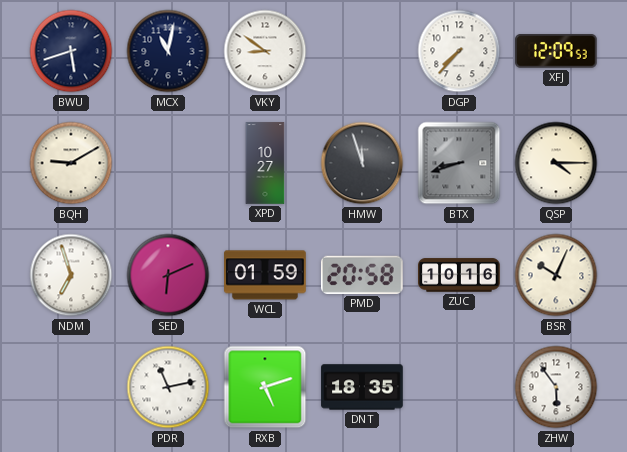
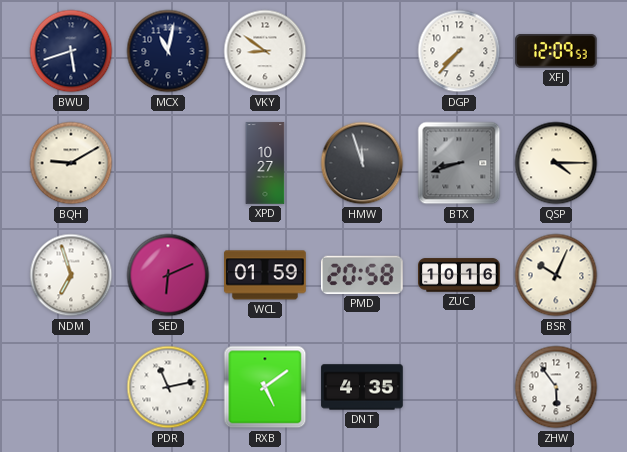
RXB: 5:12 -> 5:09
DNT: 18:35 -> 4:35
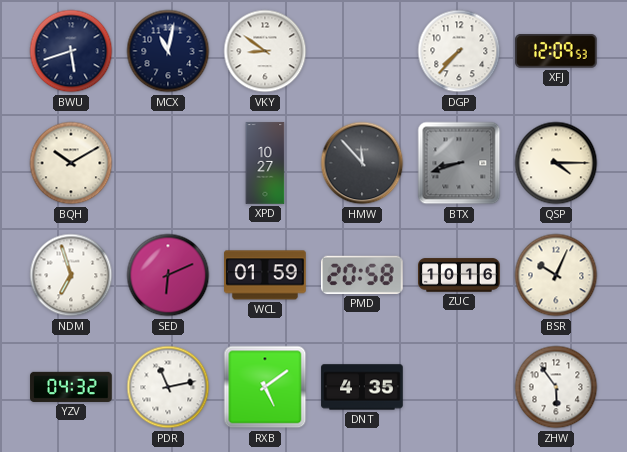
BQH: 9:10 -> 10:10
HMW: 11:57 -> 11:53
YZV: none -> 04:32
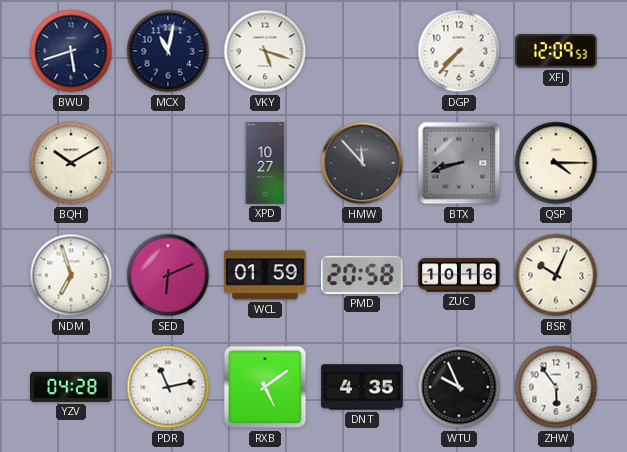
VKY: 8:51 -> 5:18
YZV: 04:32 -> 04:28
WTU: none -> 9:56
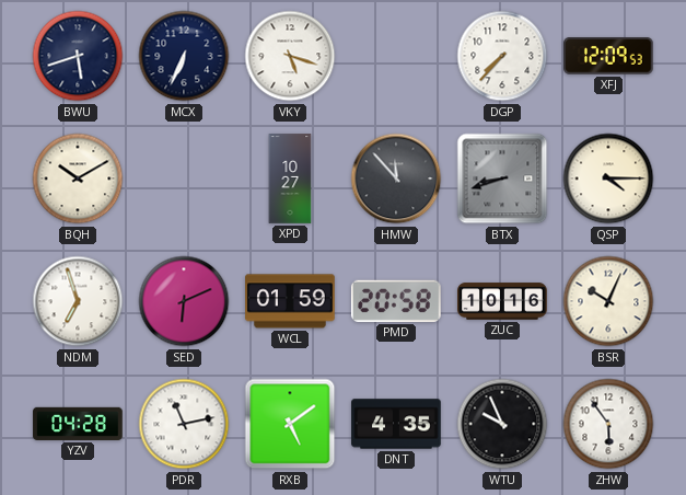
MCX: 11:02 -> 6:34
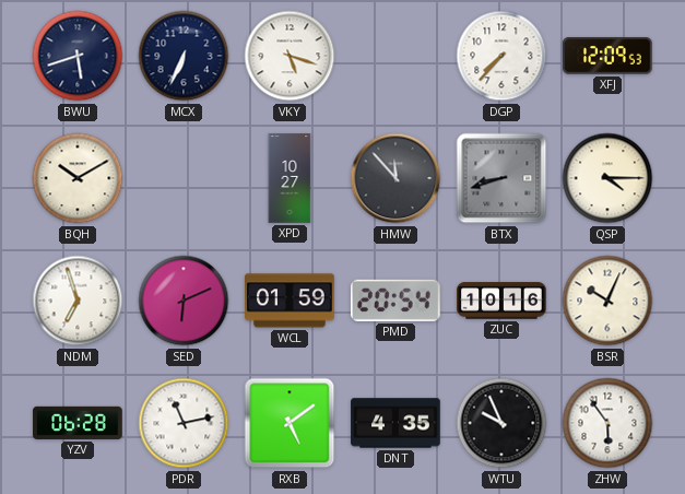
PMD: 20:58 -> 20:54
YZV: 04:28 -> 06:28
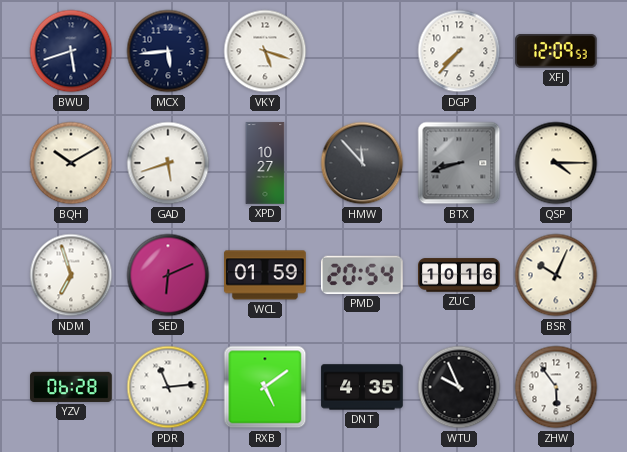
MCX: 6:34 -> 5:44
GAD: none -> 5:42
PDR: 11:13 -> 11:14
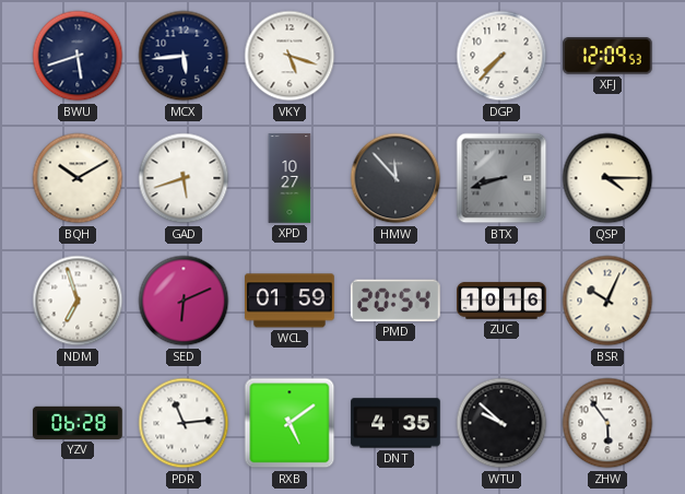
WTU: 9:56 -> 9:52
